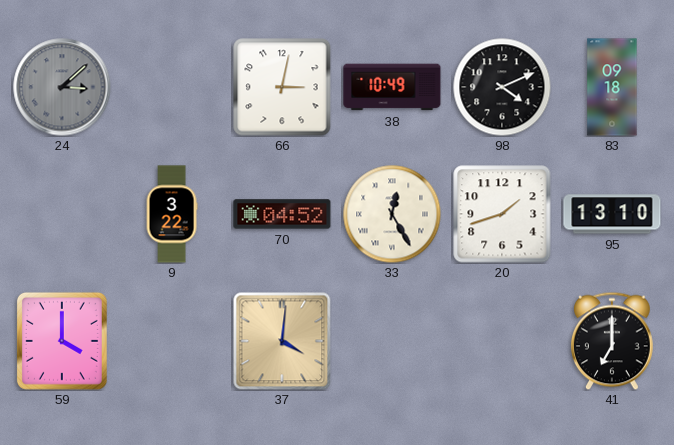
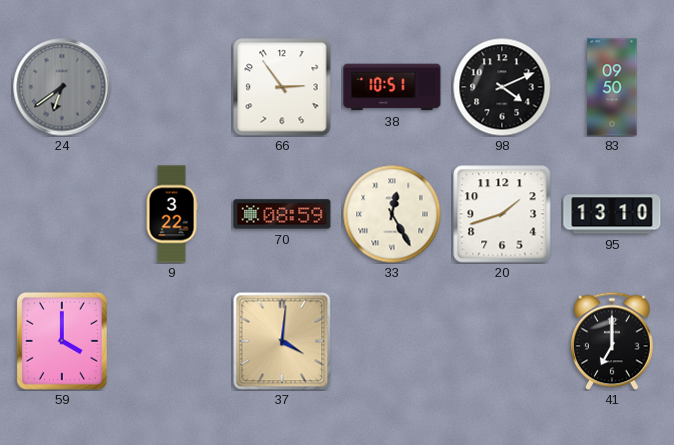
24: 3:08 -> 6:39
66: 3:02 -> 2:54
38: 10:49 -> 10:51
83: 09:18 -> 09:50
70: 04:52 -> 08:59
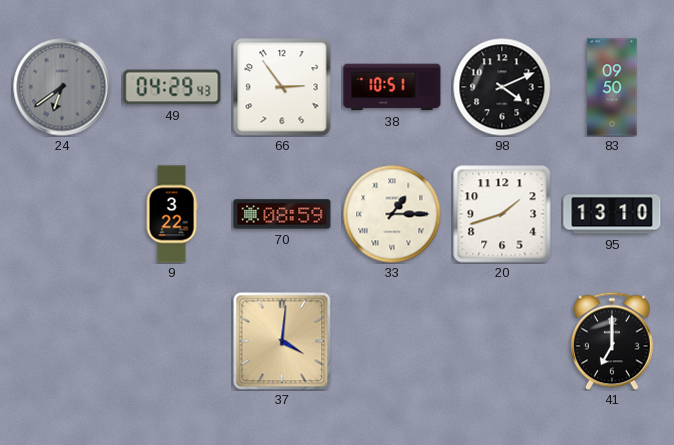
49: none -> 04:29
33: 12:25 -> 1:15
59: 4:00 -> none
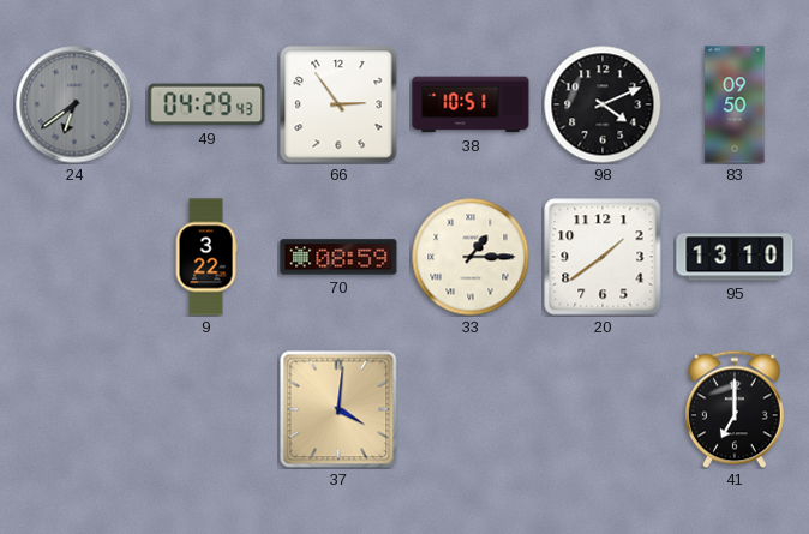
20: 1:42 -> 1:39
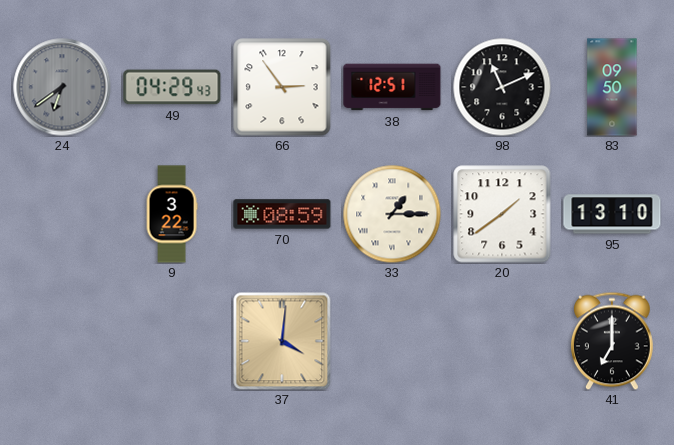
38: 10:51 -> 12:51
98: 4:11 -> 11:11
